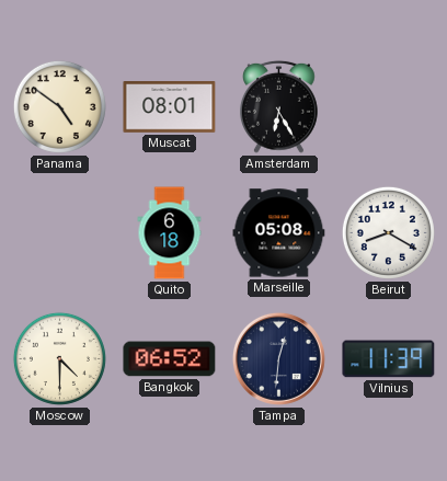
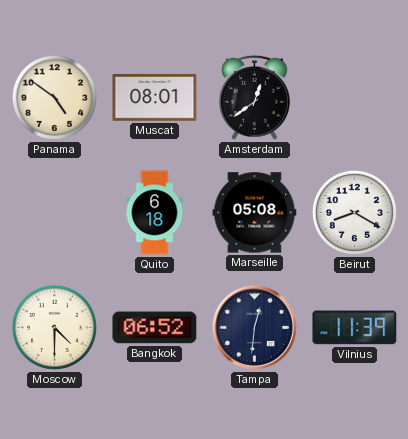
Amsterdam: 6:25 -> 12:39
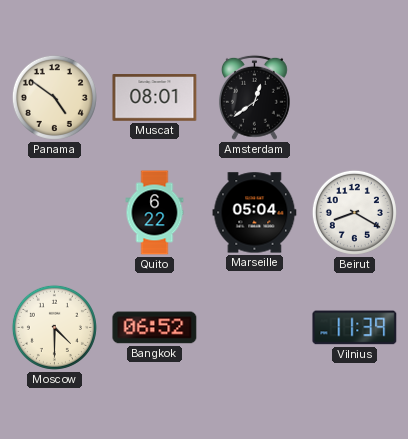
Quito: 6:18 -> 6:22
Marseille: 05:08 -> 05:04
Tampa: 12:31 -> none
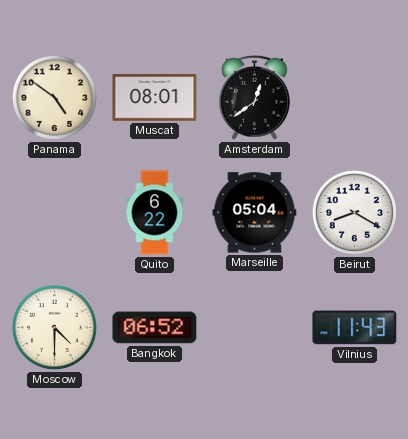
Vilnius: 11:39 -> 11:43
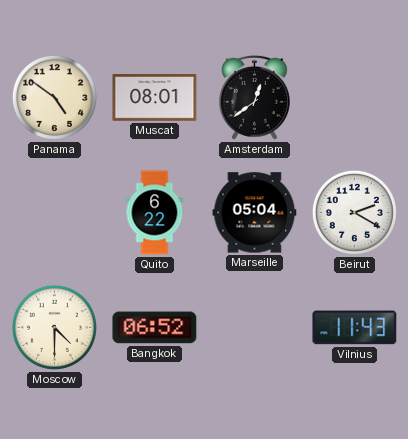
Beirut: 8:20 -> 2:20
